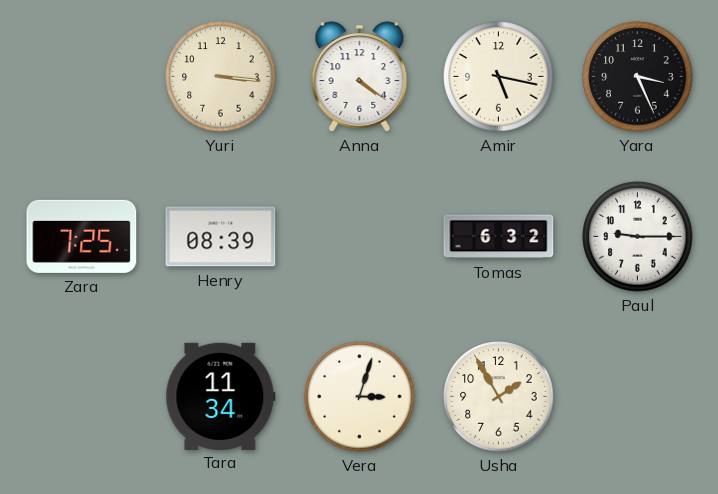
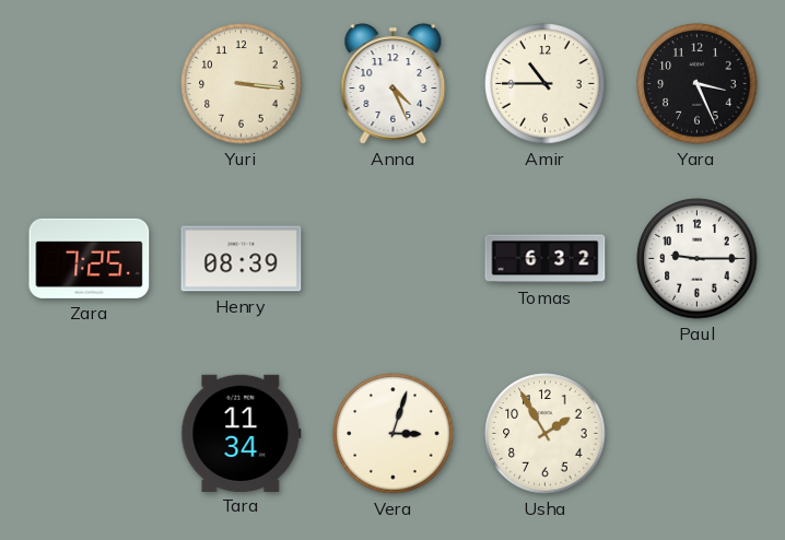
Anna: 4:21 -> 4:26
Amir: 5:17 -> 10:45
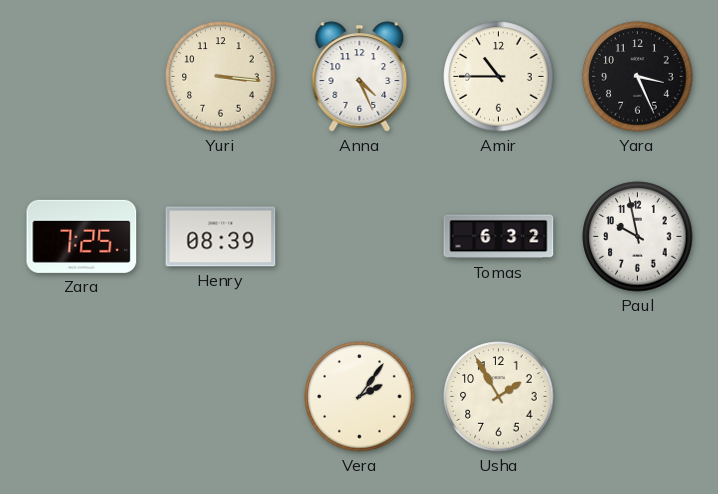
Paul: 9:15 -> 9:58
Tara: 11:34 -> none
Vera: 3:03 -> 2:06
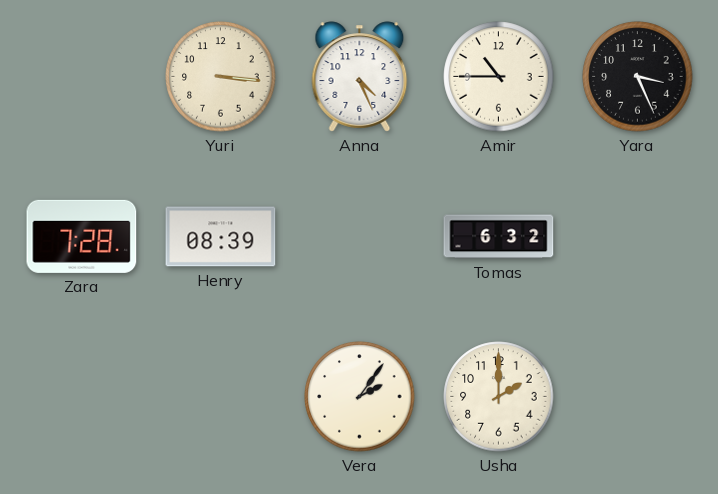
Zara: 7:25 -> 7:28
Paul: 9:58 -> none
Usha: 1:55 -> 2:00
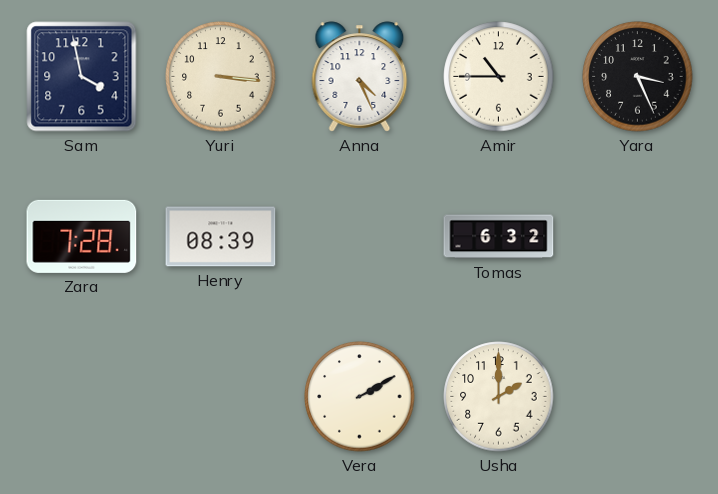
Sam: none -> 3:58
Vera: 2:06 -> 2:10
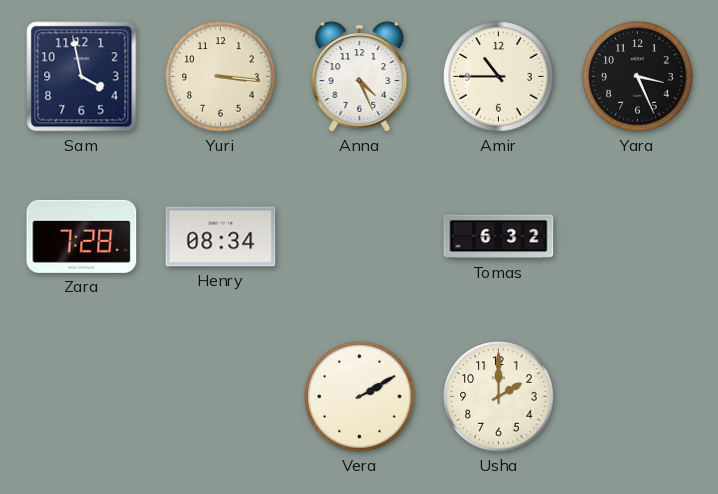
Henry: 08:39 -> 08:34
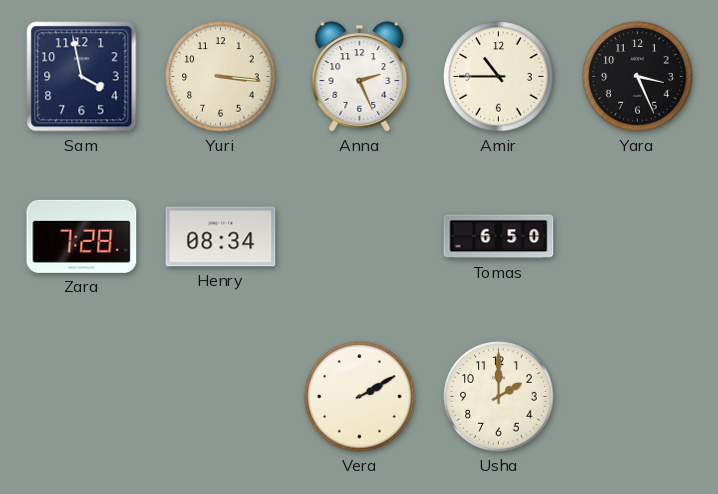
Anna: 4:26 -> 2:26
Tomas: 6:32 -> 6:50
